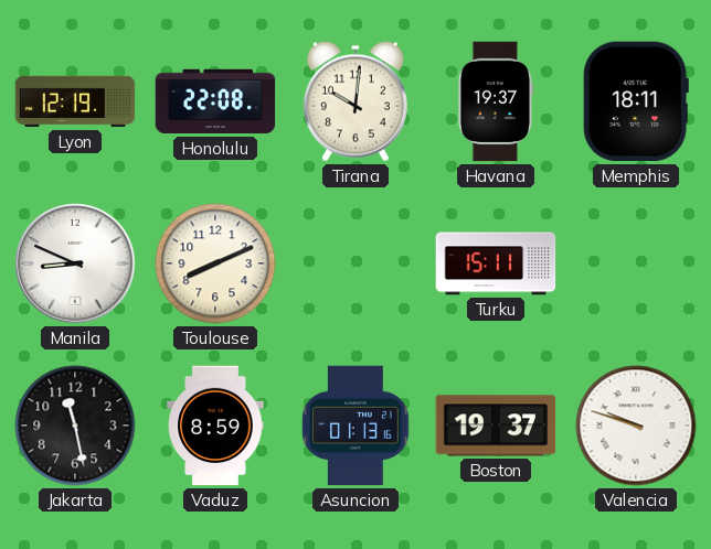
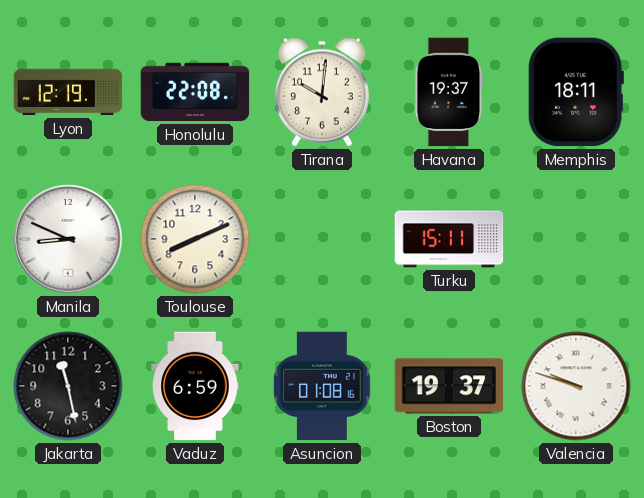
Vaduz: 8:59 -> 6:59
Asuncion: 01:13 -> 01:08
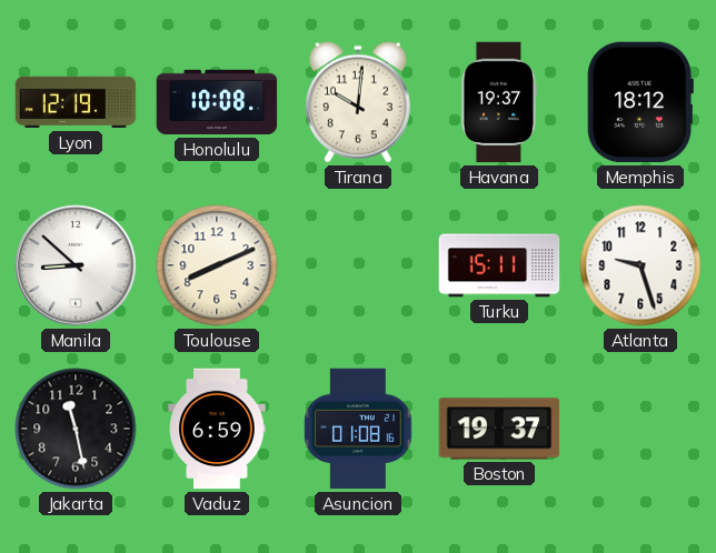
Honolulu: 22:08 -> 10:08
Memphis: 18:11 -> 18:12
Manila: 8:49 -> 8:52
Atlanta: none -> 9:27
Valencia: 9:48 -> none
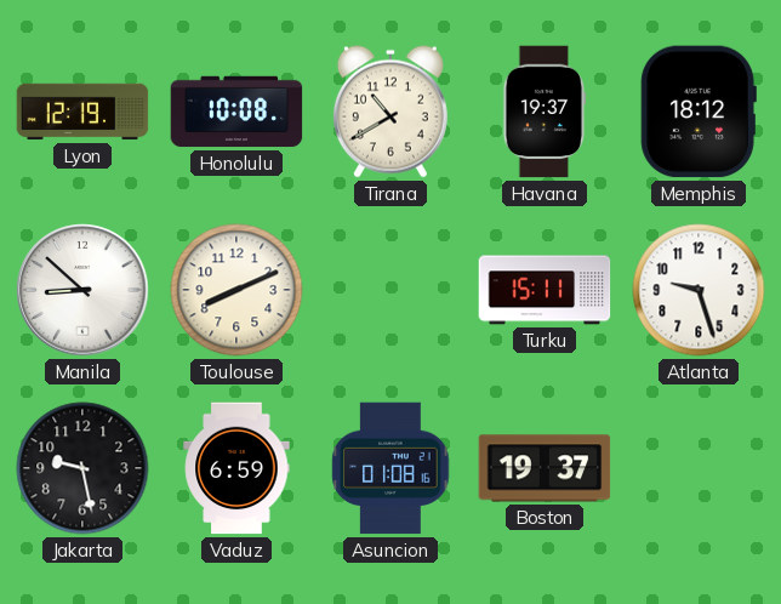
Tirana: 10:01 -> 10:40
Jakarta: 11:28 -> 9:28
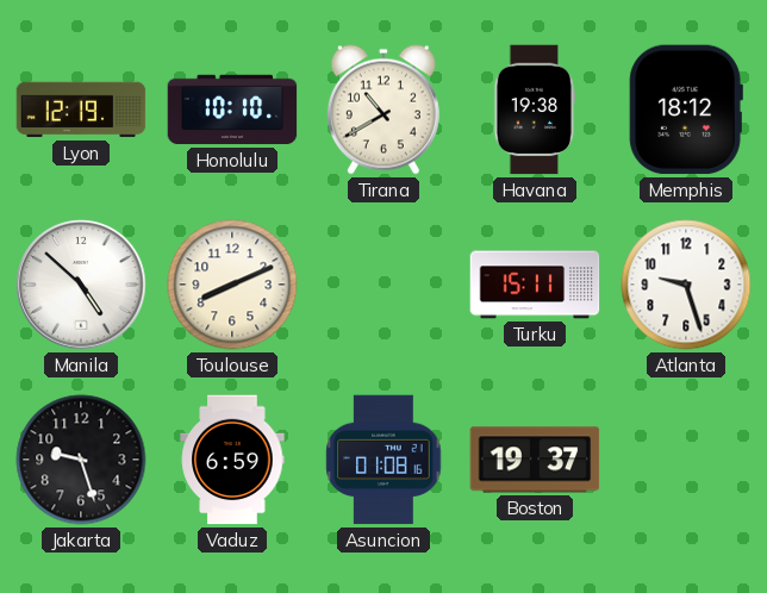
Honolulu: 10:08 -> 10:10
Havana: 19:37 -> 19:38
Manila: 8:52 -> 4:52
Jakarta: 9:28 -> 9:27
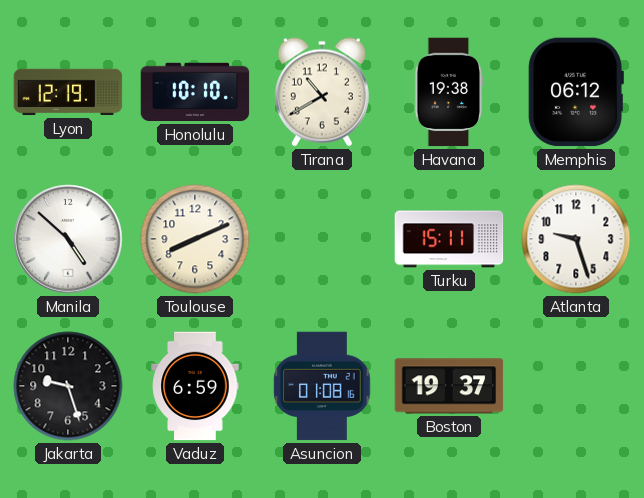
Memphis: 18:12 -> 06:12
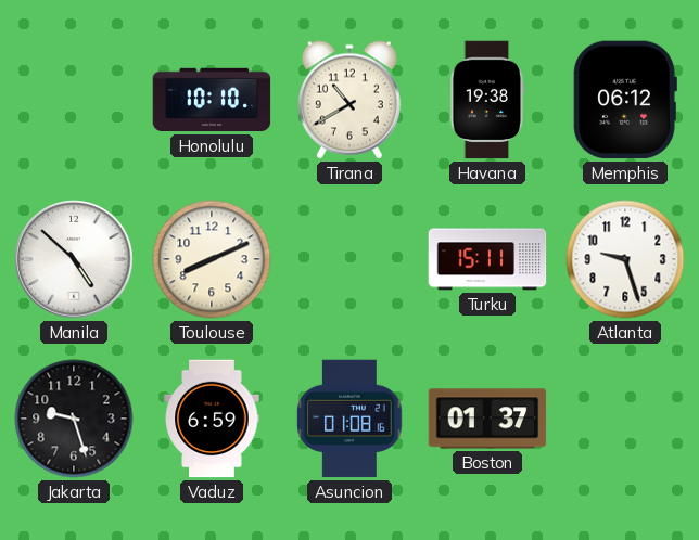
Lyon: 12:19 -> none
Boston: 19:37 -> 01:37
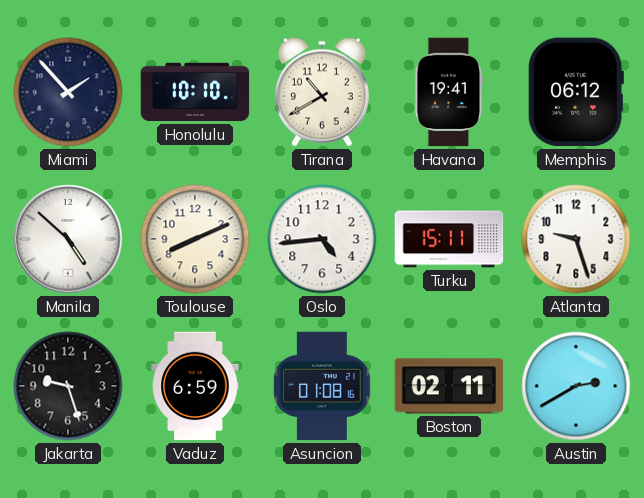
Miami: none -> 1:53
Havana: 19:38 -> 19:41
Oslo: none -> 4:44
Boston: 01:37 -> 02:11
Austin: none -> 2:40
